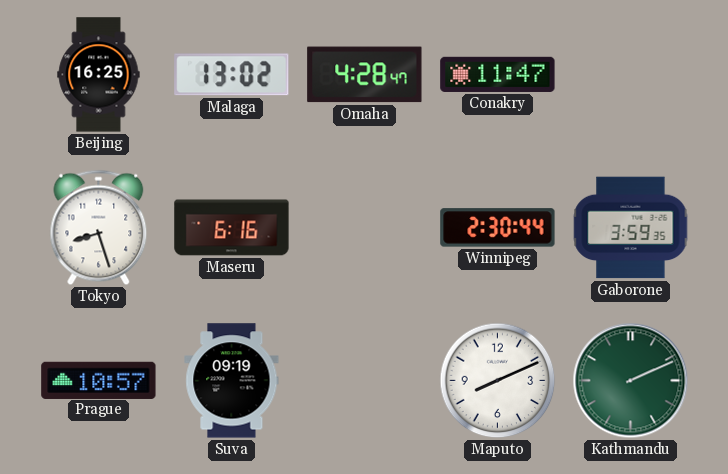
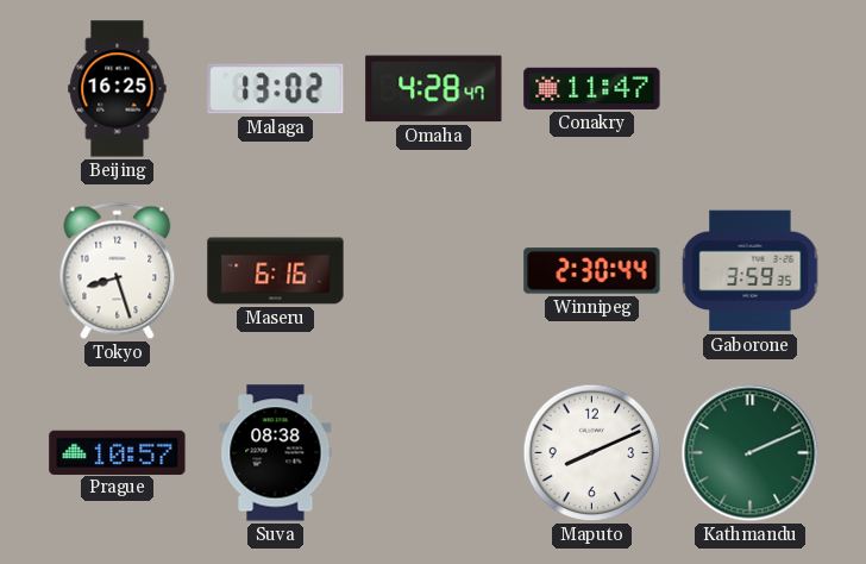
Suva: 09:19 -> 08:38
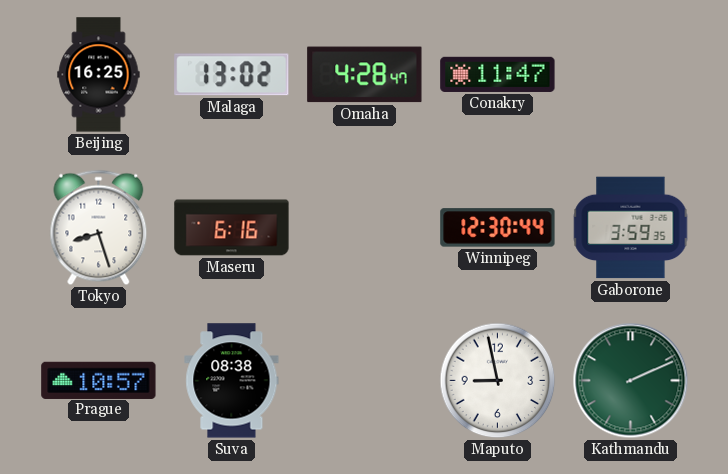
Winnipeg: 2:30 -> 12:30
Maputo: 8:11 -> 8:58
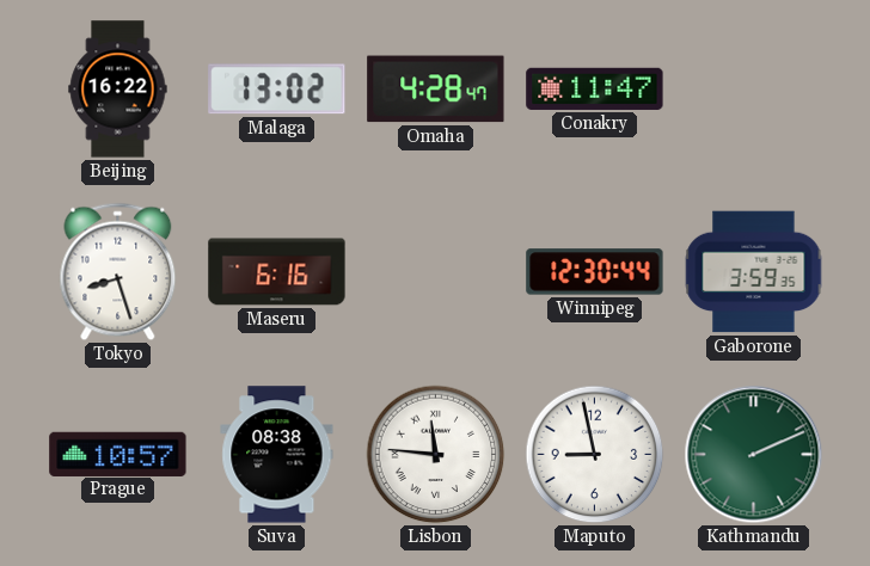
Beijing: 16:25 -> 16:22
Lisbon: none -> 11:46
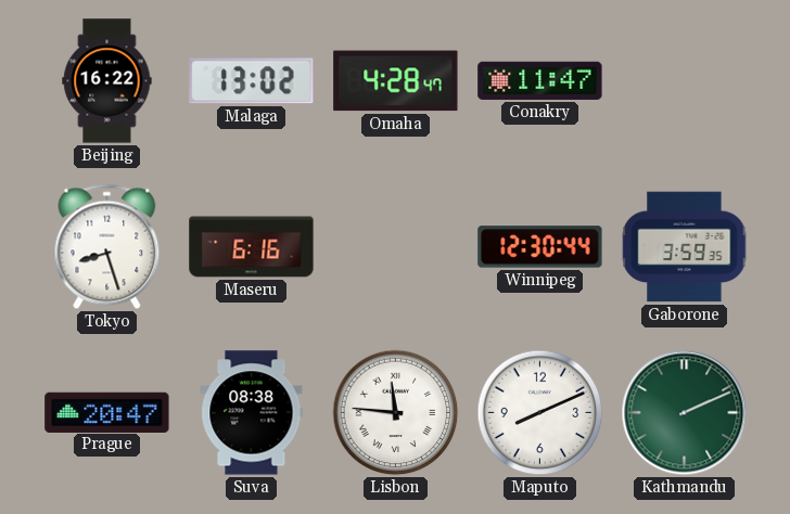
Prague: 10:57 -> 20:47
Maputo: 8:58 -> 8:11
